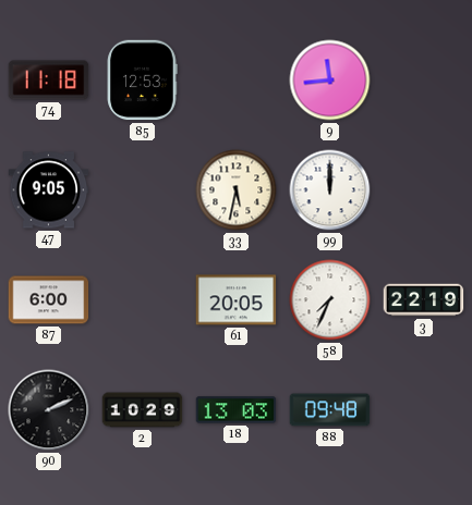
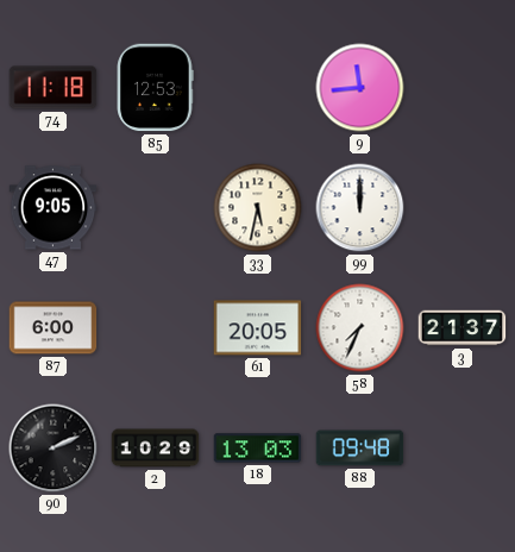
3: 22:19 -> 21:37
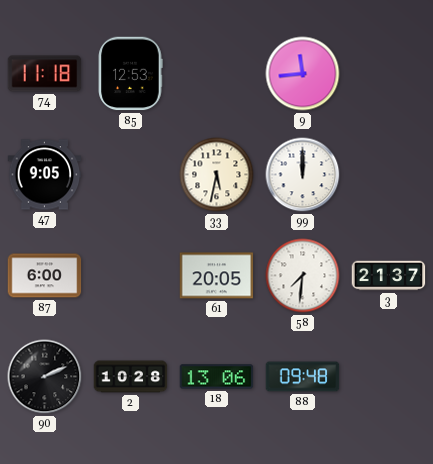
58: 7:34 -> 7:31
2: 10:29 -> 10:28
18: 13:03 -> 13:06
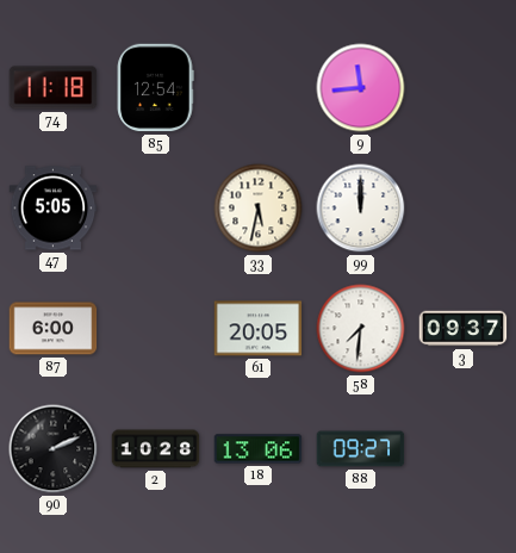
85: 12:53 -> 12:54
47: 9:05 -> 5:05
3: 21:37 -> 09:37
88: 09:48 -> 09:27
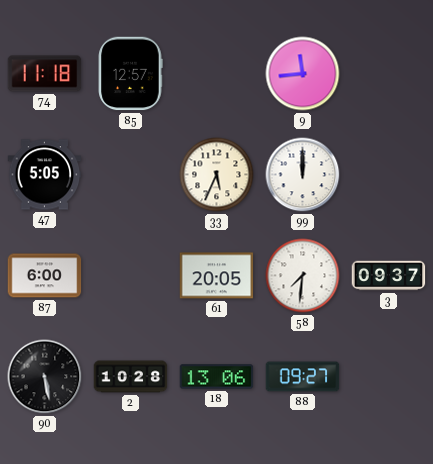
85: 12:54 -> 12:57
33: 5:32 -> 5:34
90: 2:11 -> 5:28
